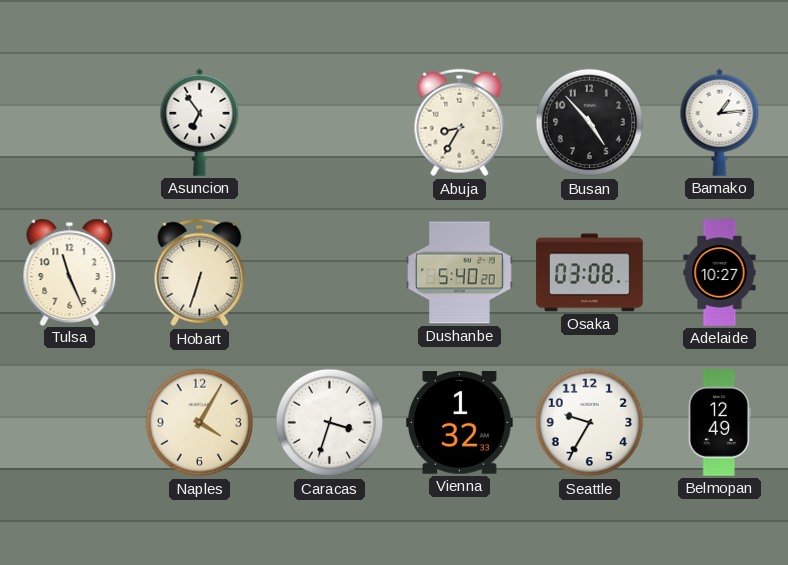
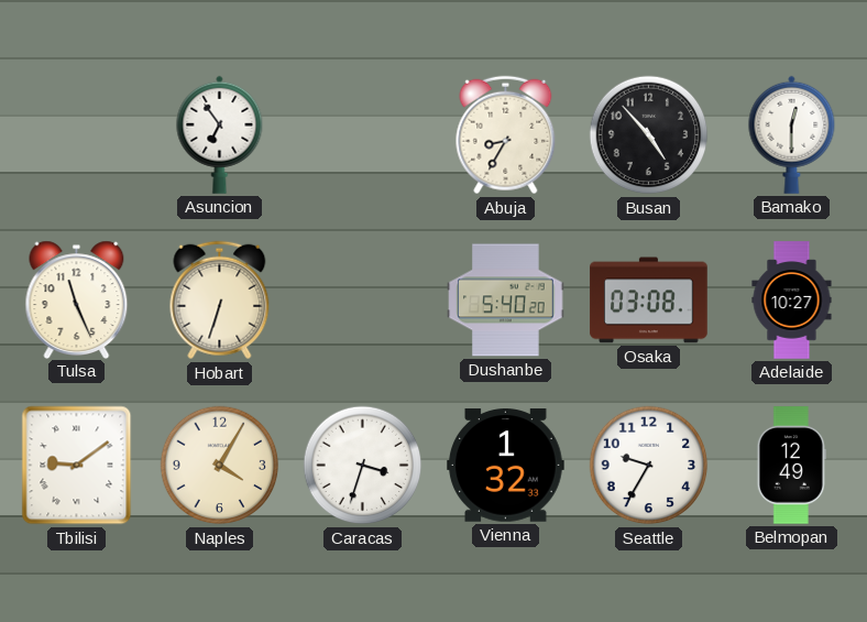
Bamako: 1:14 -> 12:30
Tbilisi: none -> 9:09
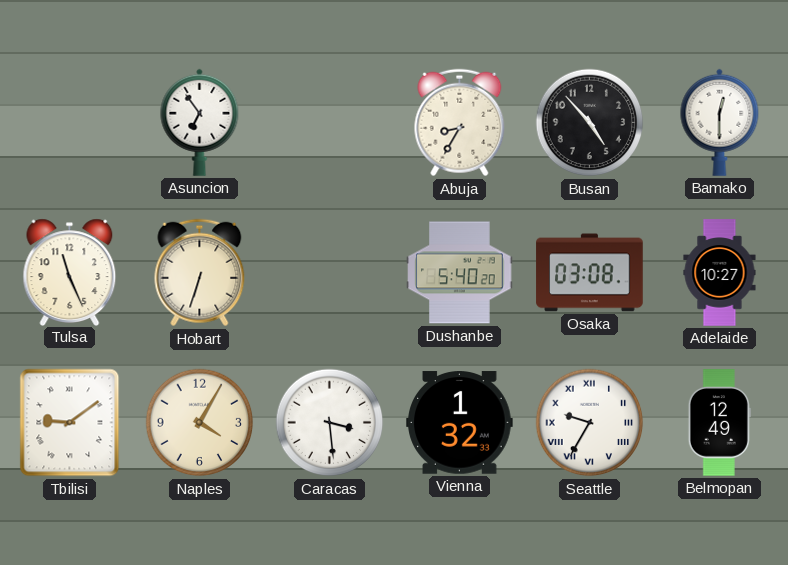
Caracas: 3:33 -> 3:29
Seattle numerals: Arabic -> Roman
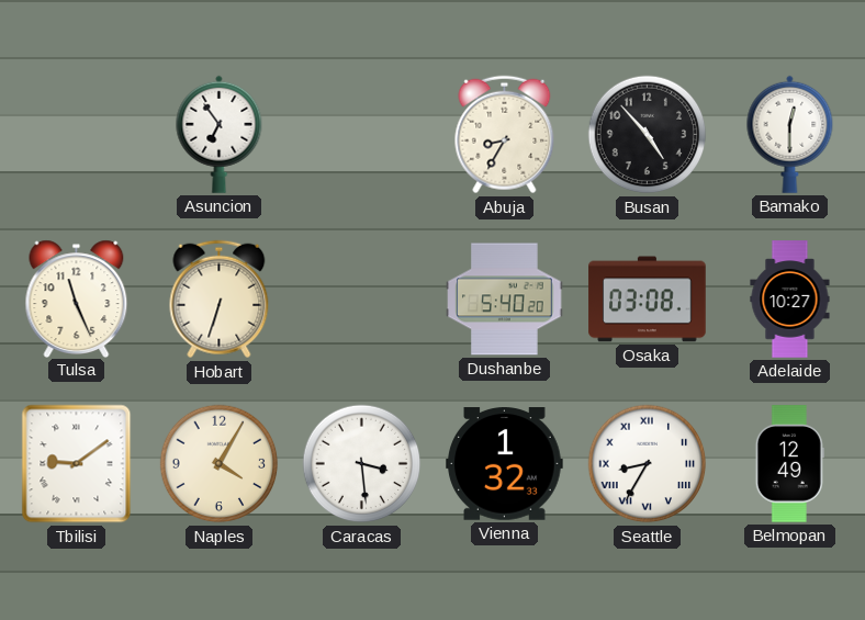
Seattle: 9:35 -> 8:35
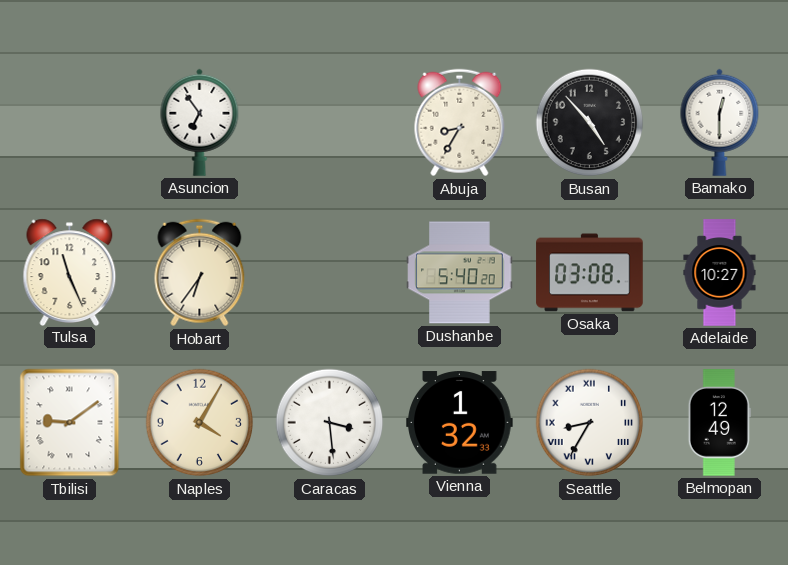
Hobart: 6:33 -> 6:36
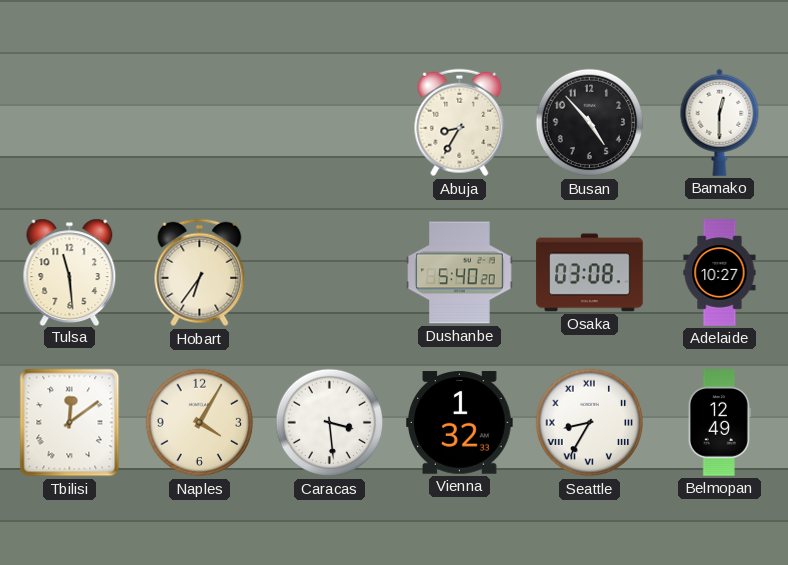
Asuncion: 6:54 -> none
Tulsa: 11:26 -> 11:29
Tbilisi: 9:09 -> 12:09
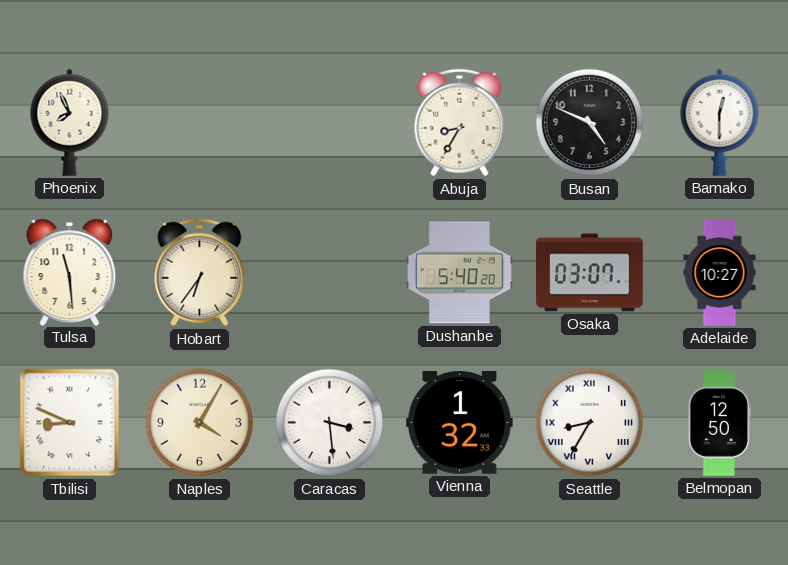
Phoenix: none -> 7:56
Busan: 4:53 -> 4:49
Osaka: 03:08 -> 03:07
Tbilisi: 12:09 -> 8:49
Belmopan: 12:49 -> 12:50
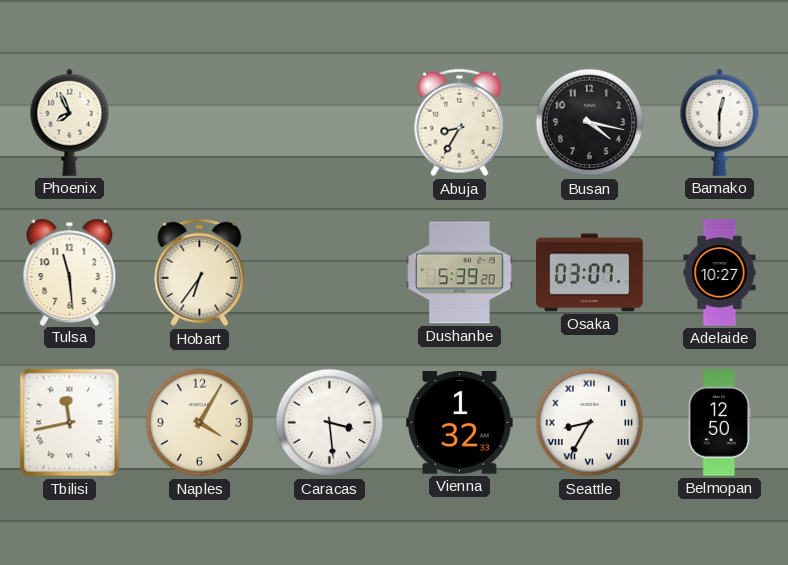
Busan: 4:49 -> 4:17
Dushanbe: 5:40 -> 5:39
Tbilisi: 8:49 -> 11:43
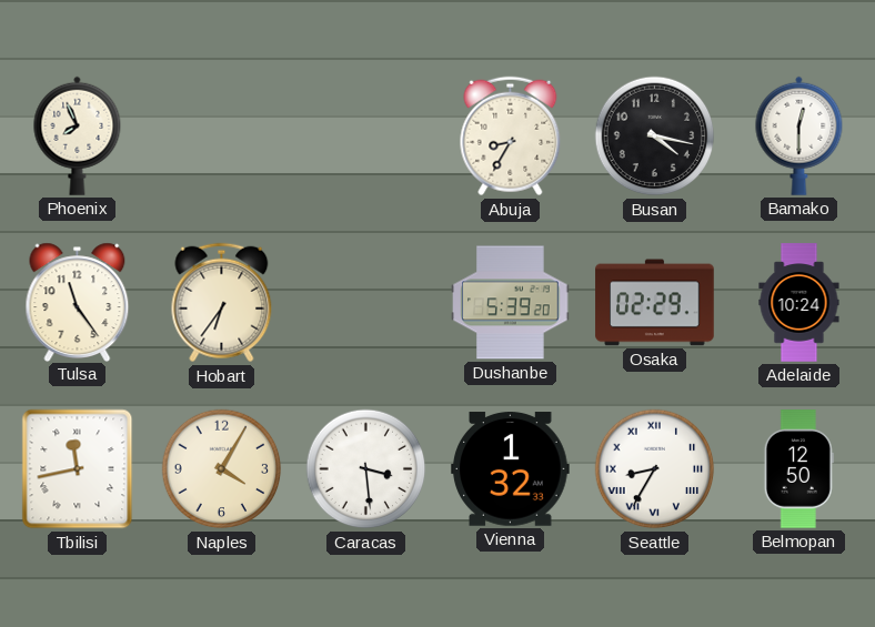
Tulsa: 11:29 -> 11:24
Osaka: 03:07 -> 02:29
Adelaide: 10:27 -> 10:24
